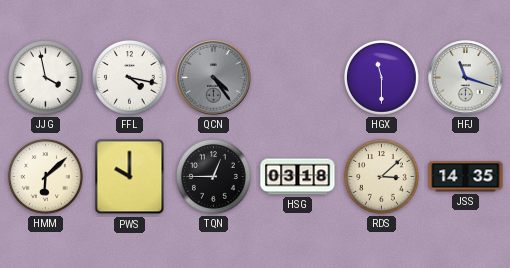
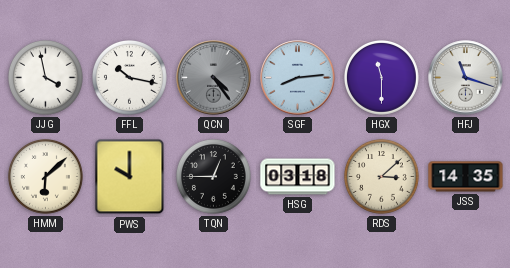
FFL: 4:17 -> 10:17
SGF: none -> 8:14
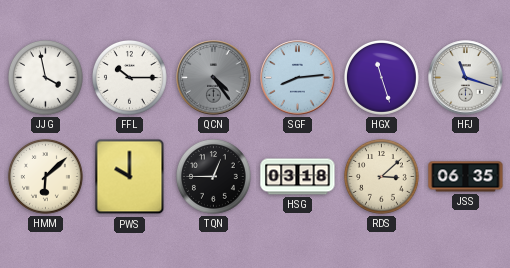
FFL: 10:17 -> 10:15
HGX: 11:30 -> 11:27
JSS: 14:35 -> 06:35
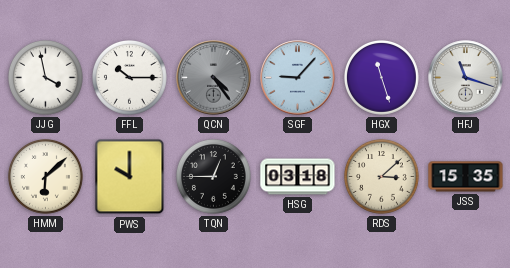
SGF: 8:14 -> 9:07
JSS: 06:35 -> 15:35
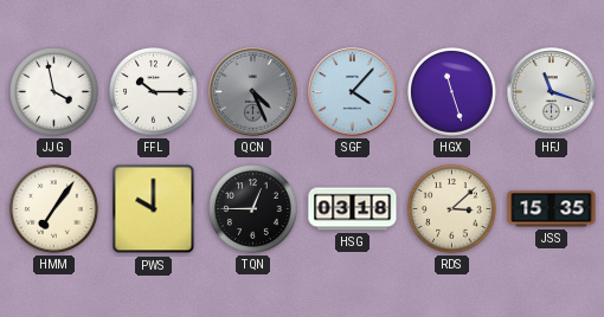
QCN: 4:24 -> 4:26
SGF: 9:07 -> 4:07
HMM: 6:08 -> 7:06
